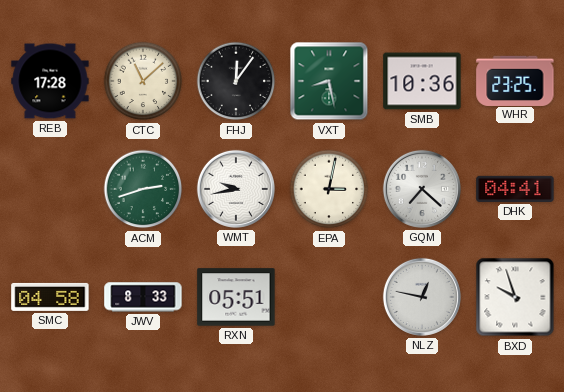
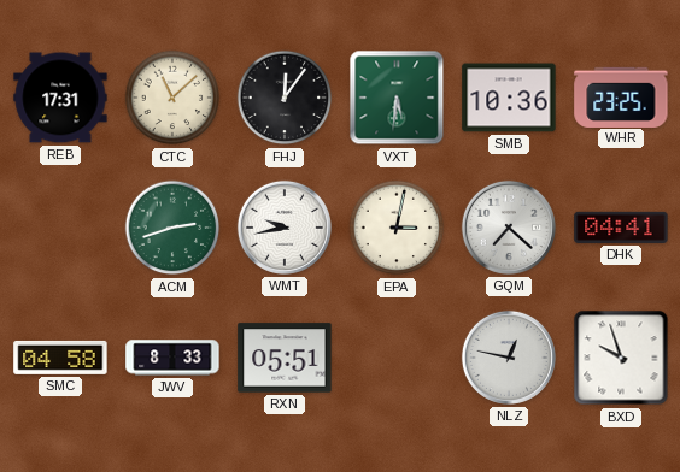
REB: 17:28 -> 17:31
VXT: 8:28 -> 5:31
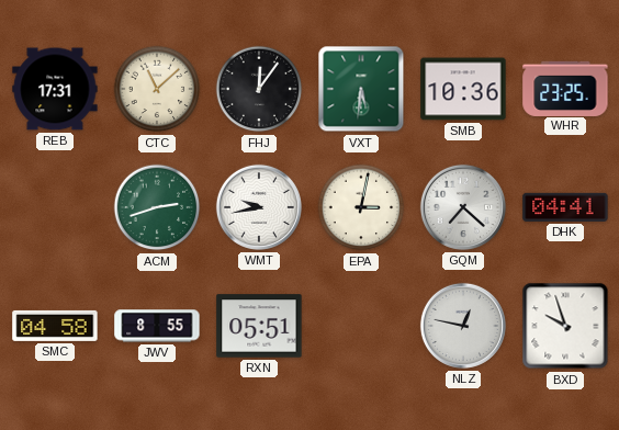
JWV: 8:33 -> 8:55
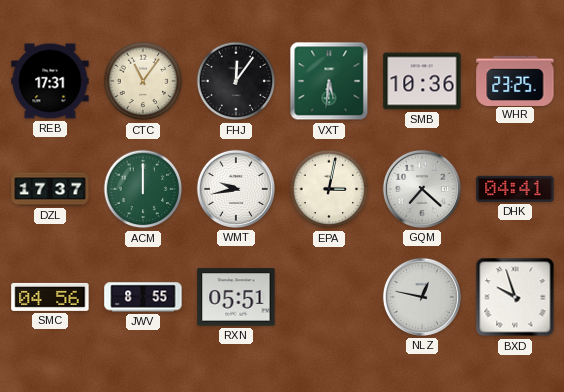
CTC: 11:08 -> 11:06
DZL: none -> 17:37
ACM: 2:42 -> 12:00
SMC: 04:58 -> 04:56
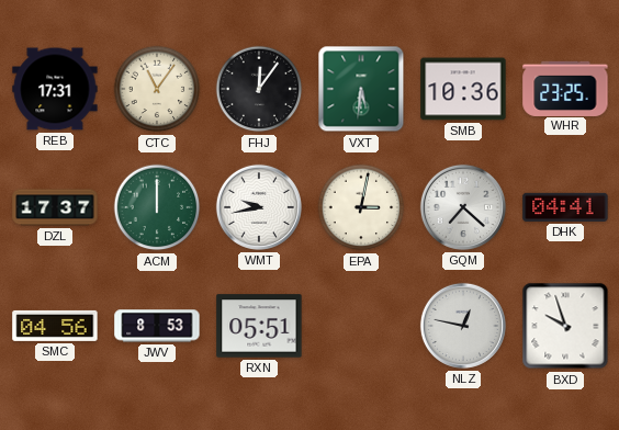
JWV: 8:55 -> 8:53
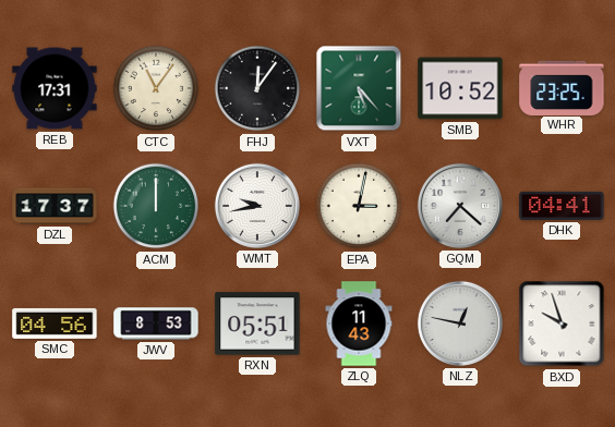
VXT: 5:31 -> 5:23
SMB: 10:36 -> 10:52
ZLQ: none -> 11:43
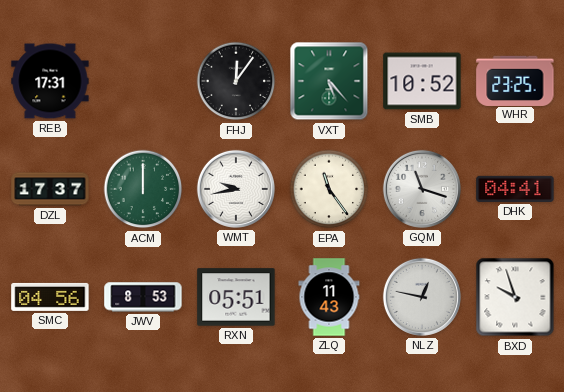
CTC: 11:06 -> none
EPA: 3:02 -> 11:24
GQM: 7:22 -> 11:18
